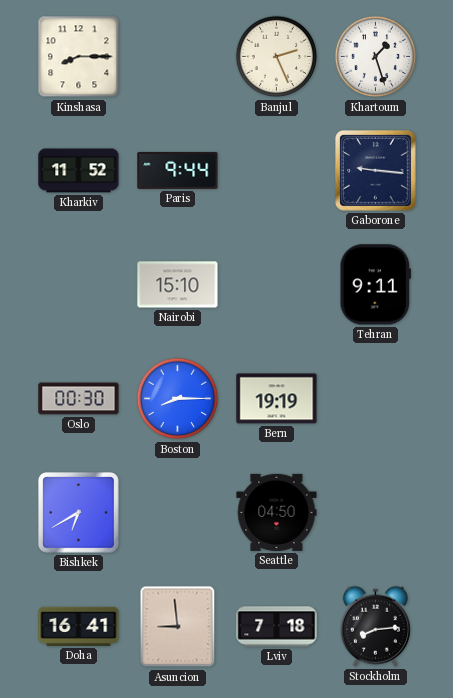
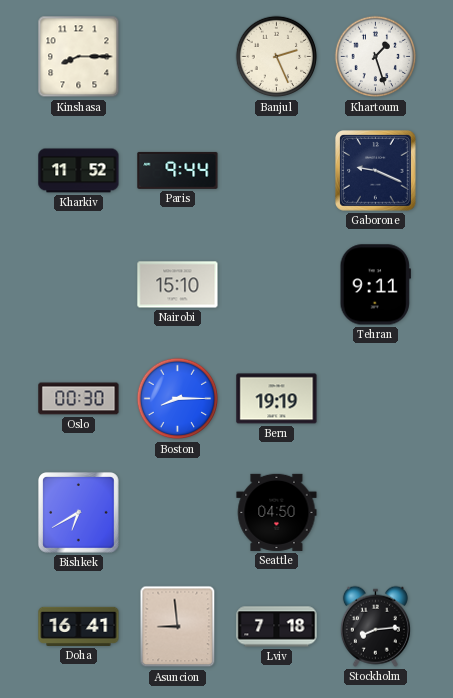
Gaborone: 9:16 -> 9:19
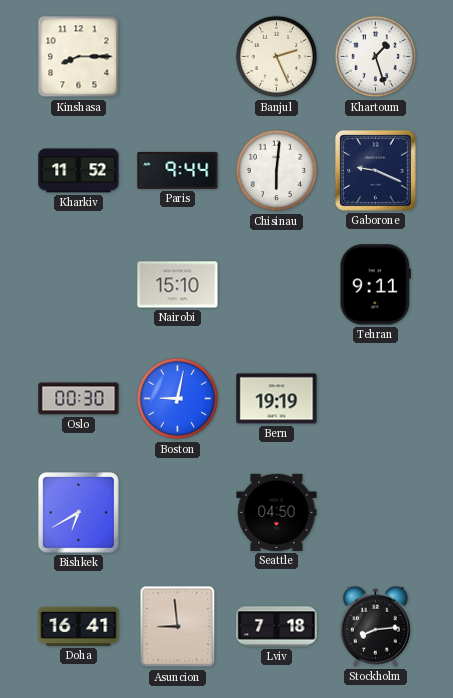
Chisinau: none -> 6:01
Boston: 8:15 -> 9:02
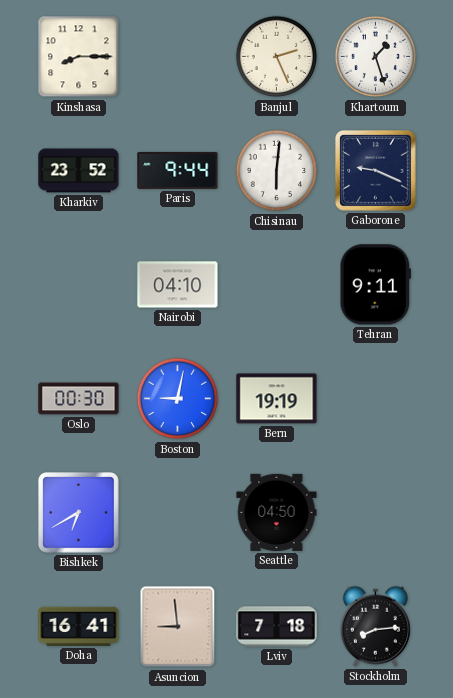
Kharkiv: 11:52 -> 23:52
Nairobi: 15:10 -> 04:10
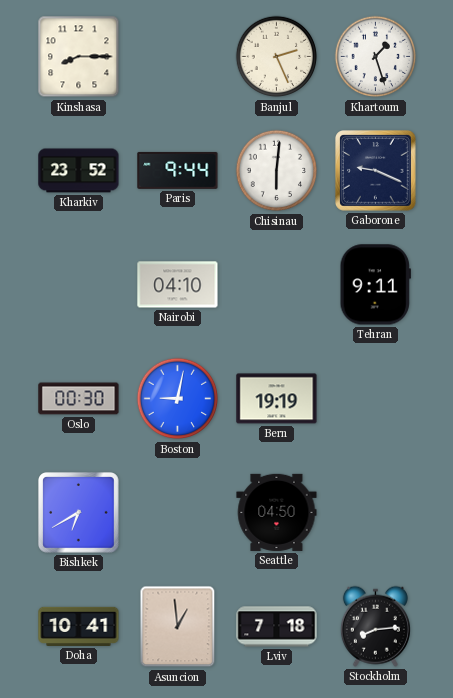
Doha: 16:41 -> 10:41
Asuncion: 8:59 -> 12:59
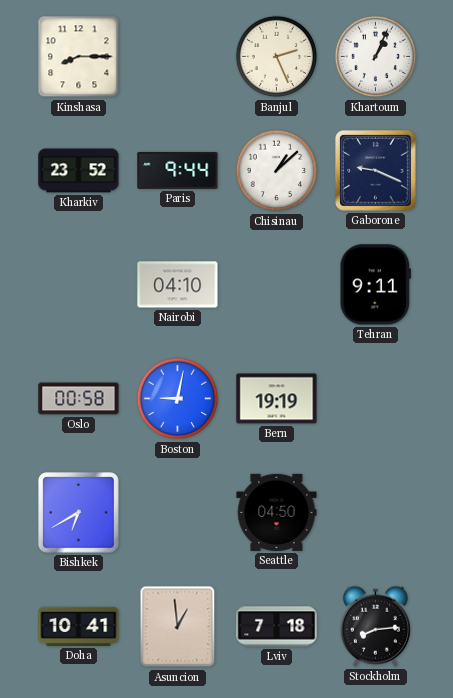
Khartoum: 1:27 -> 1:04
Chisinau: 6:01 -> 1:08
Oslo: 00:30 -> 00:58
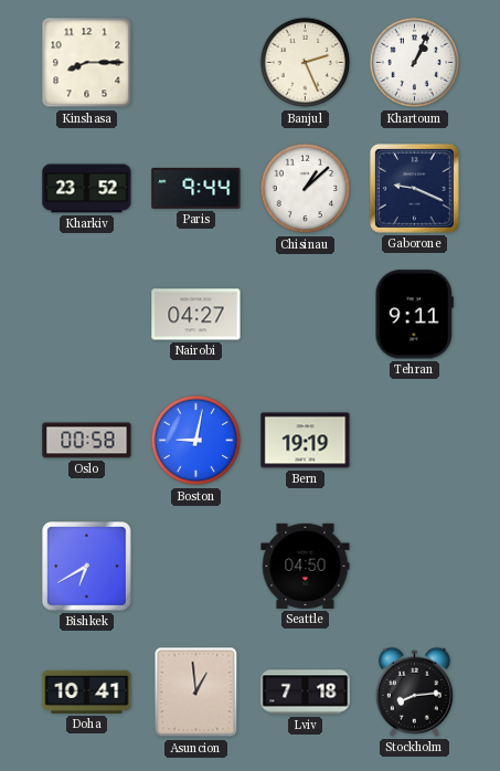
Nairobi: 04:10 -> 04:27
